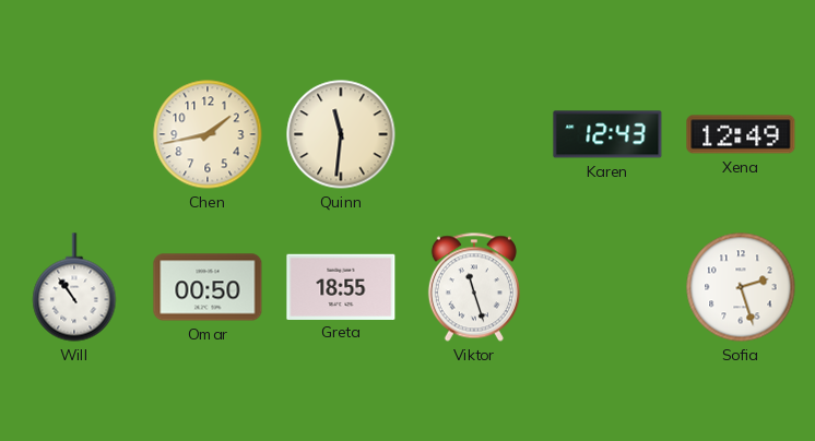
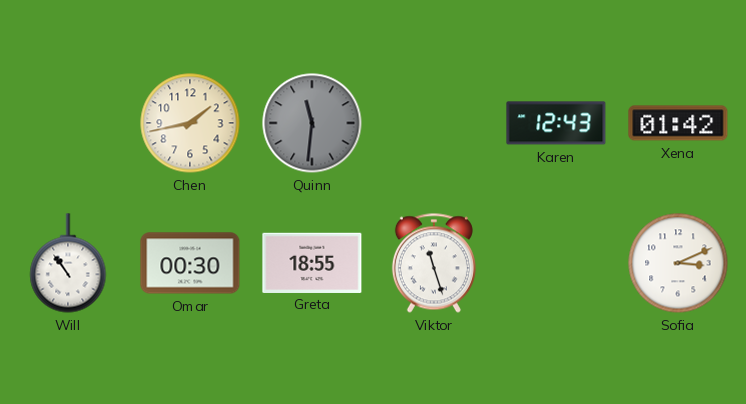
Quinn dial: cream -> grey
Xena: 12:49 -> 01:42
Omar: 00:50 -> 00:30
Sofia: 2:27 -> 3:11
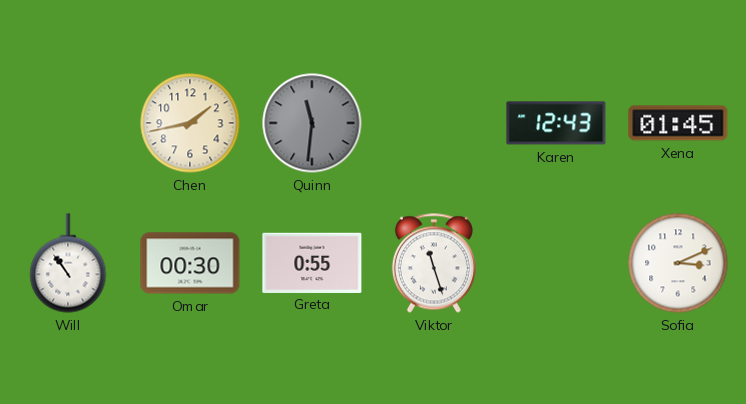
Xena: 01:42 -> 01:45
Greta: 18:55 -> 0:55
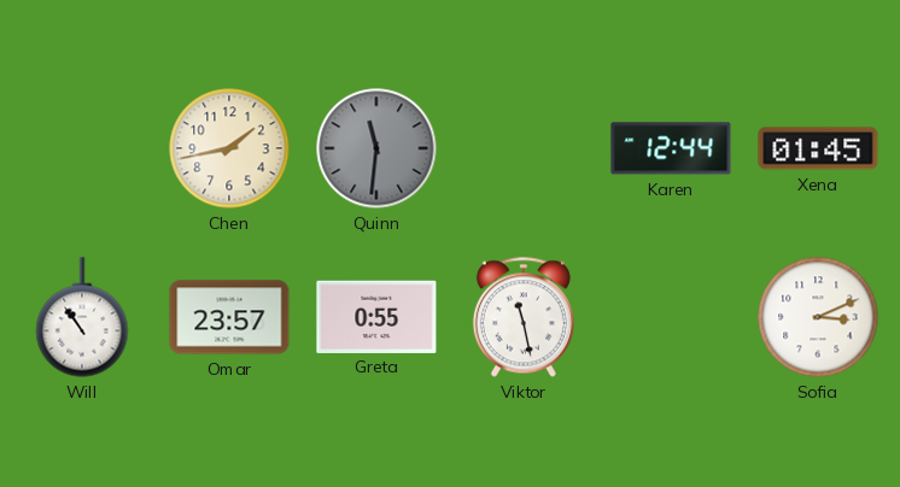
Karen: 12:43 -> 12:44
Omar: 00:30 -> 23:57
Viktor: 11:27 -> 11:28
